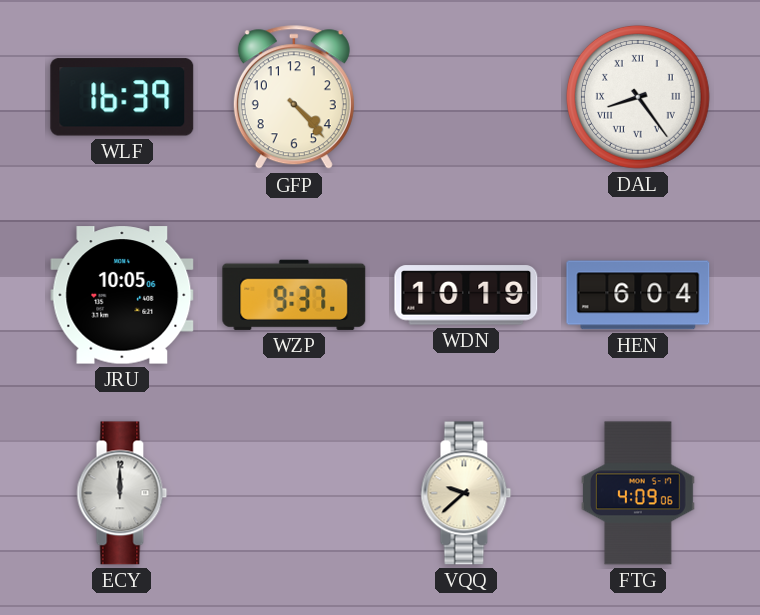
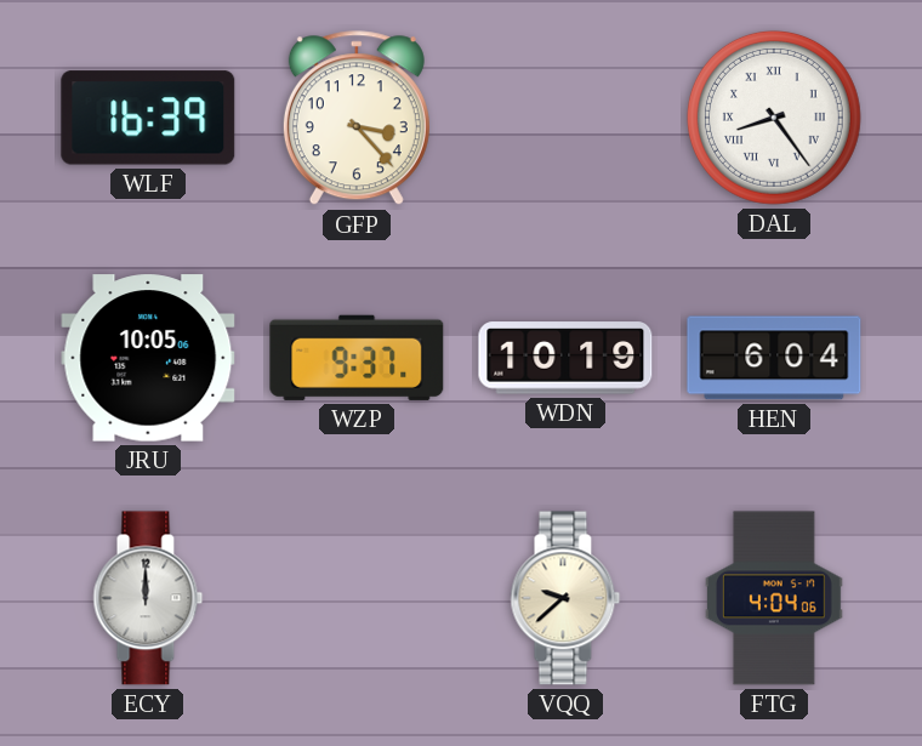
GFP: 4:23 -> 3:23
FTG: 4:09 -> 4:04
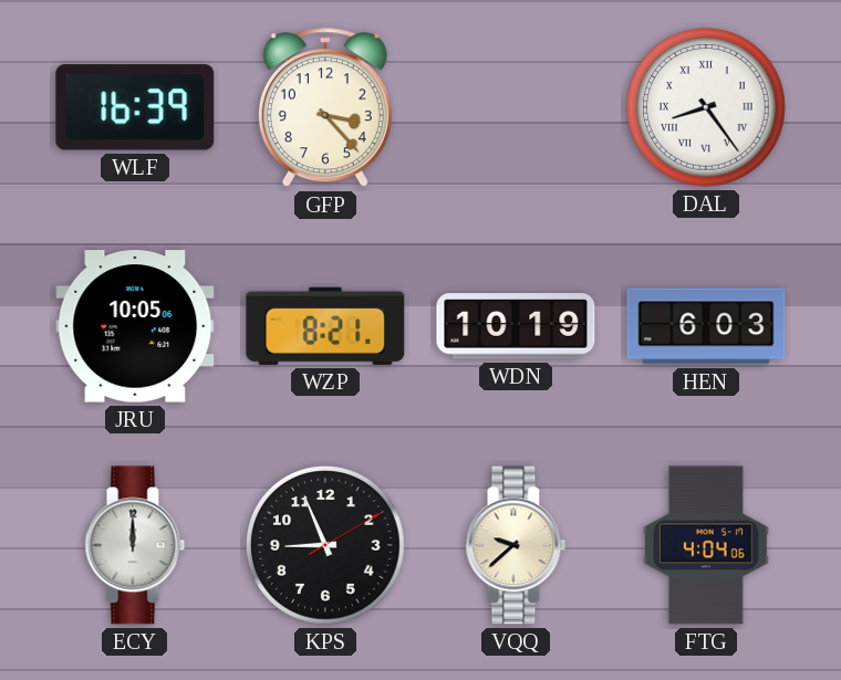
WZP: 9:37 -> 8:21
HEN: 6:04 -> 6:03
KPS: none -> 8:56
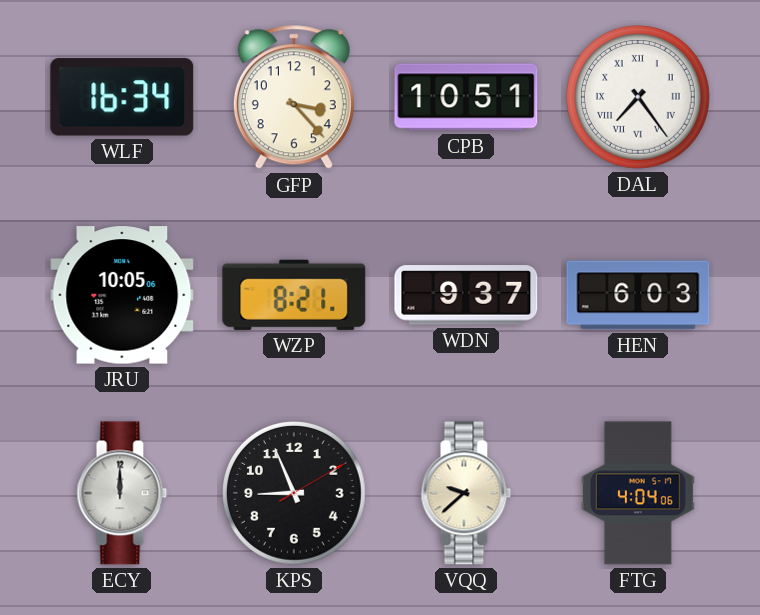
WLF: 16:39 -> 16:34
CPB: none -> 10:51
DAL: 8:24 -> 7:24
WDN: 10:19 -> 9:37
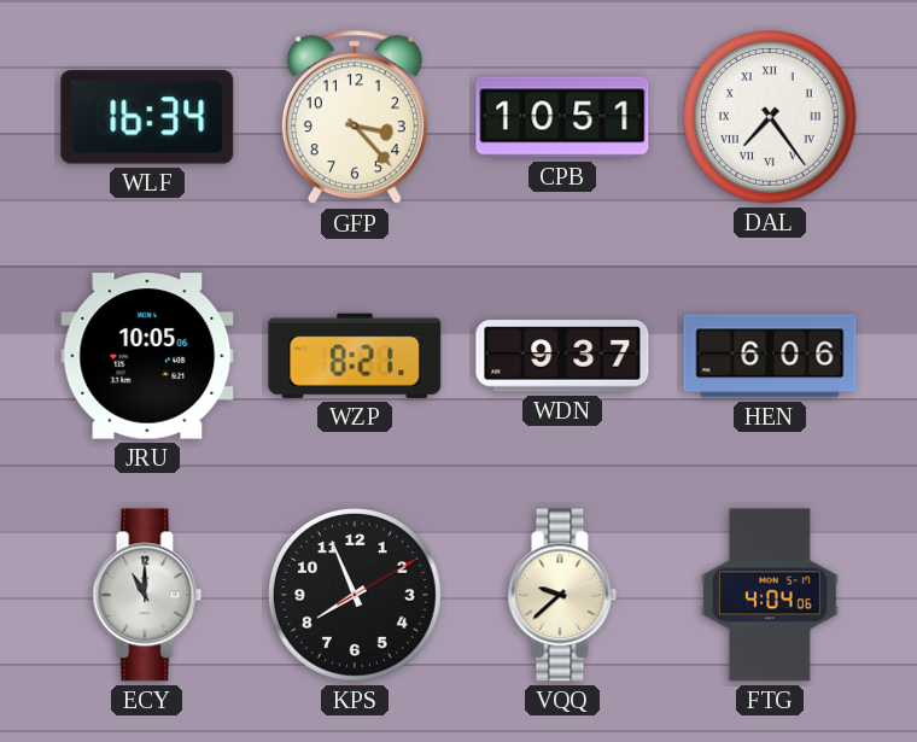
HEN: 6:03 -> 6:06
ECY: 12:00 -> 11:00
KPS: 8:56 -> 7:56
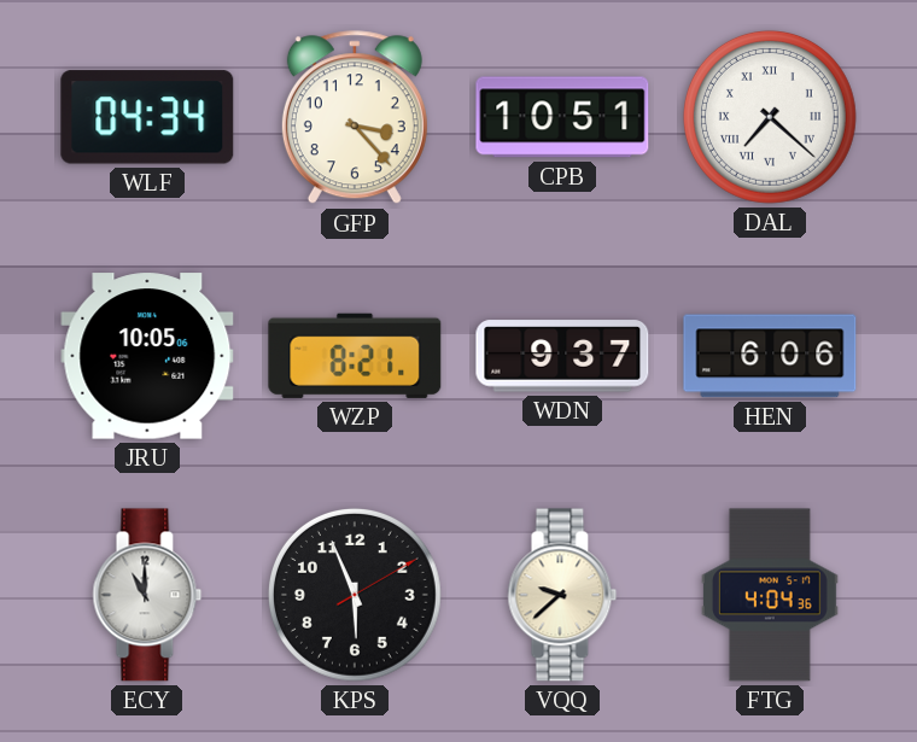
WLF: 16:34 -> 04:34
DAL: 7:24 -> 7:22
KPS: 7:56 -> 5:56
FTG: 4:04:06 -> 4:04:36
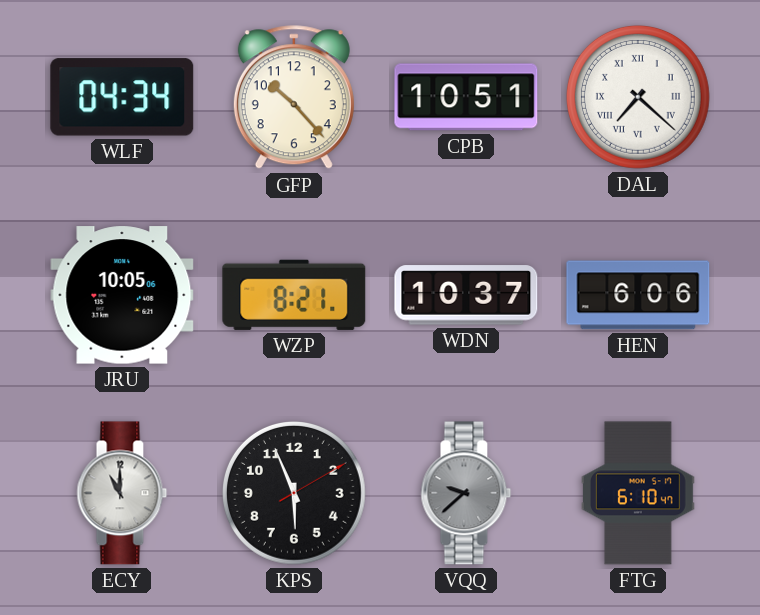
GFP: 3:23 -> 10:23
WDN: 9:37 -> 10:37
VQQ dial: cream -> grey
FTG: 4:04 -> 6:10
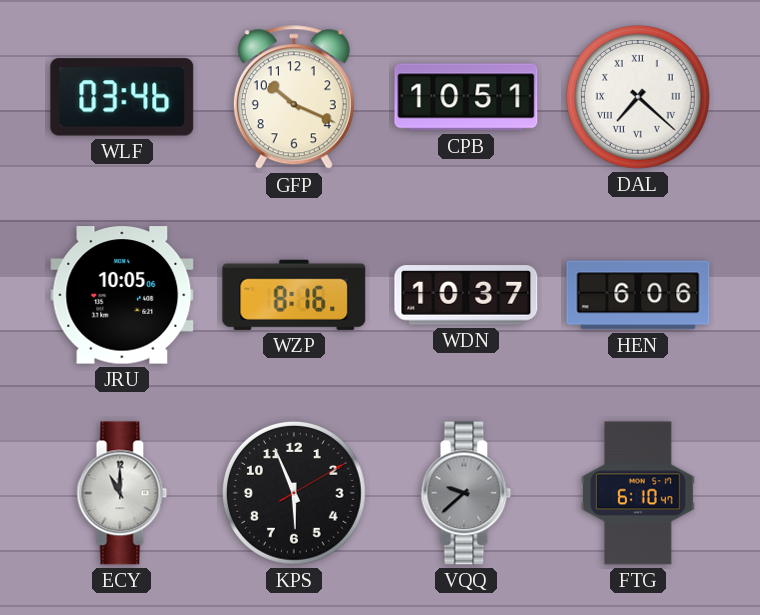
WLF: 04:34 -> 03:46
GFP: 10:23 -> 10:19
WZP: 8:21 -> 8:16
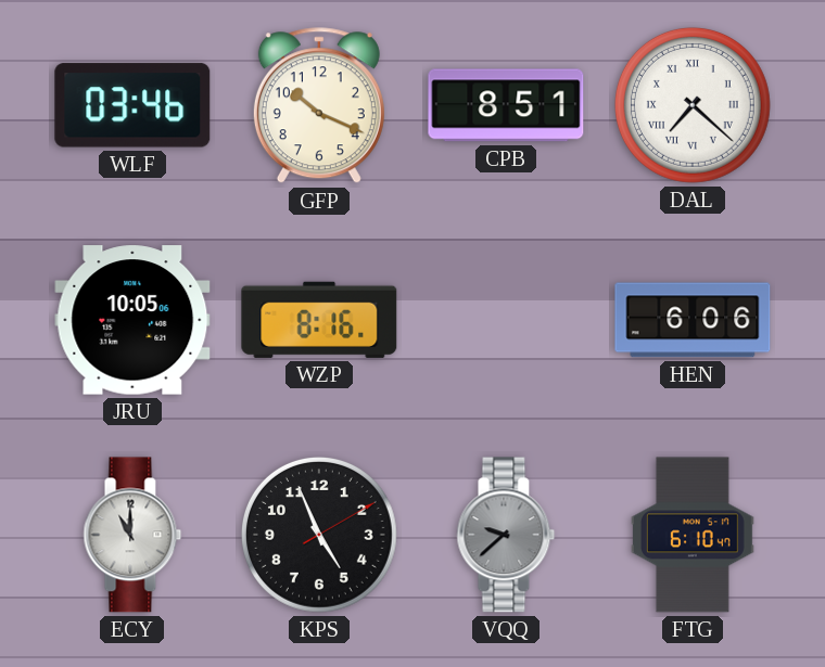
CPB: 10:51 -> 8:51
WDN: 10:37 -> none
KPS: 5:56 -> 4:56
